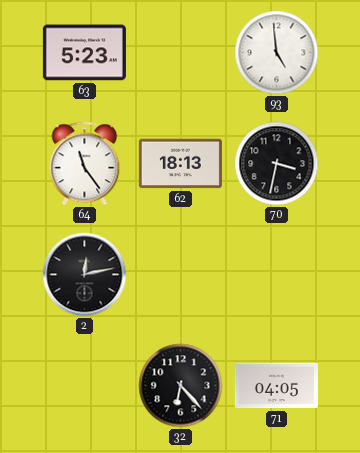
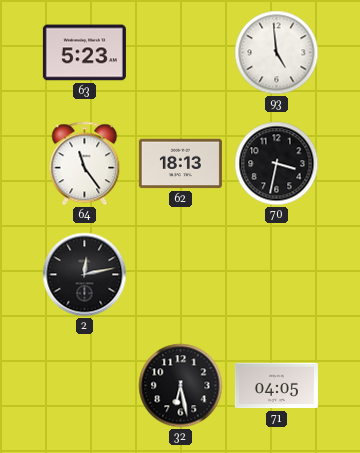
32: 6:23 -> 6:28
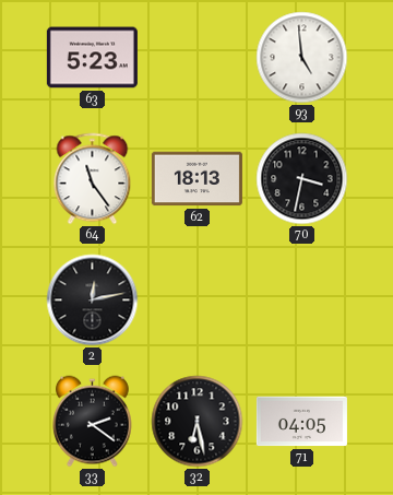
33: none -> 2:21
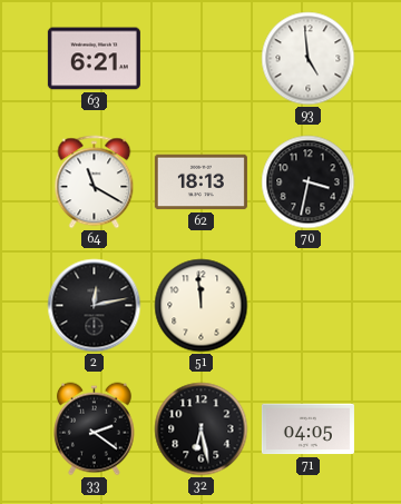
63: 5:23 -> 6:21
64: 11:24 -> 11:20
51: none -> 11:59
